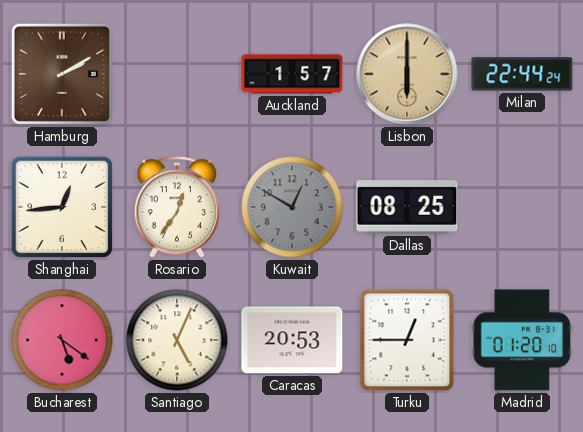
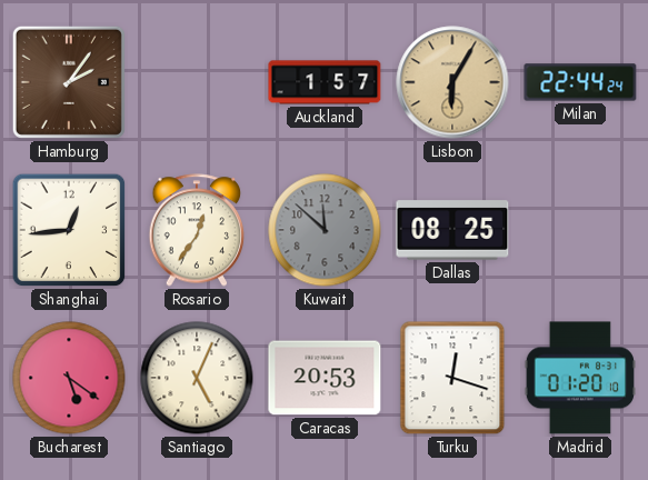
Hamburg: 2:10 -> 2:06
Lisbon: 6:00 -> 6:05
Kuwait: 12:50 -> 11:52
Turku: 12:45 -> 12:18
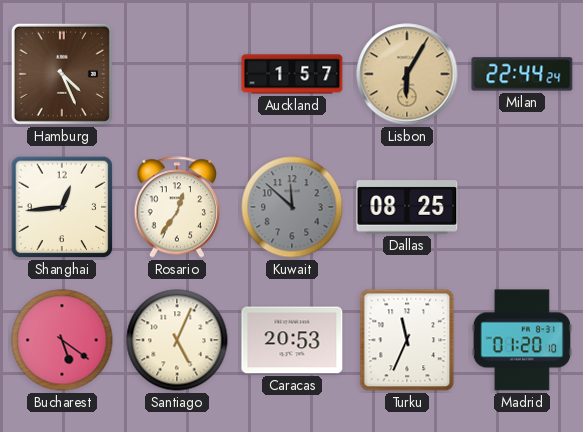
Hamburg: 2:06 -> 4:26
Turku: 12:18 -> 11:34
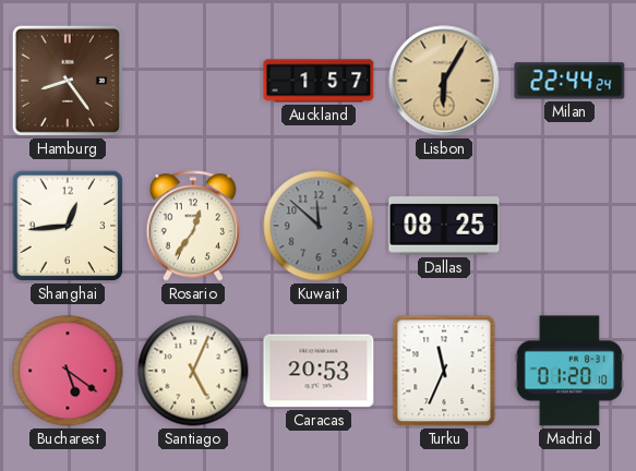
Hamburg: 4:26 -> 8:24
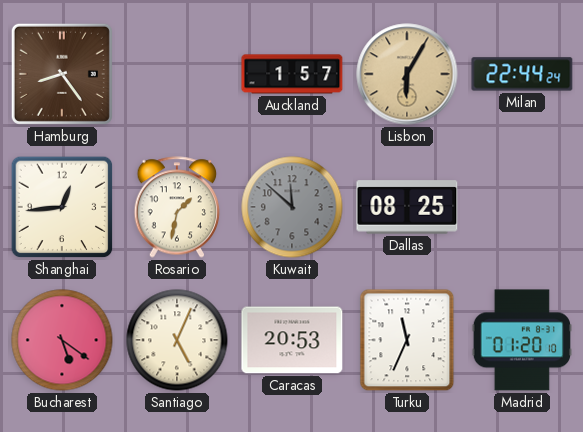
Rosario: 12:36 -> 1:32
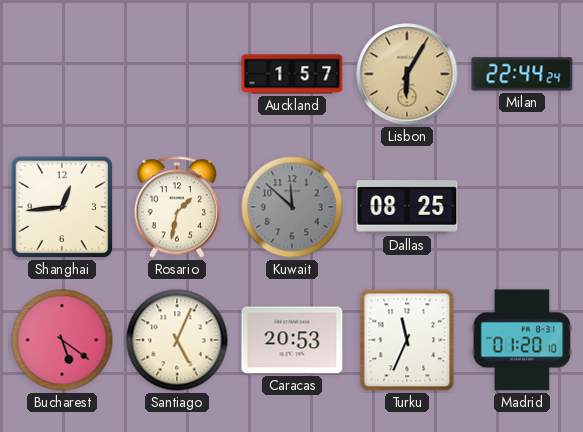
Hamburg: 8:24 -> none
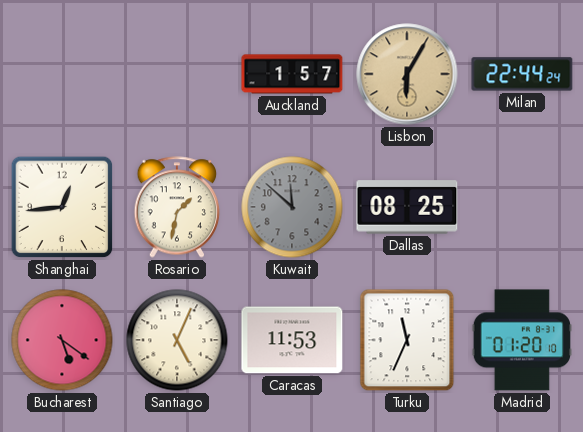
Caracas: 20:53 -> 11:53
